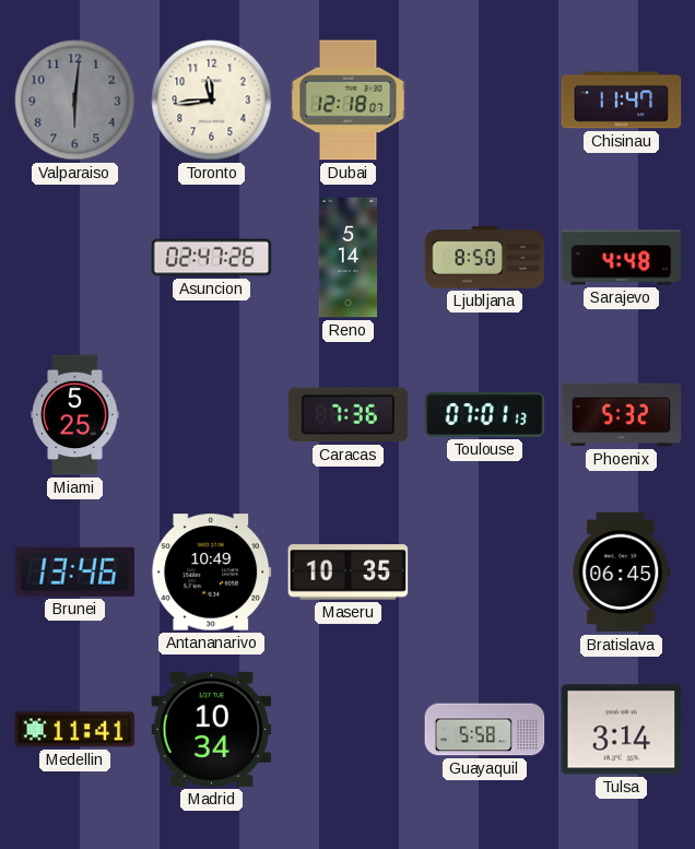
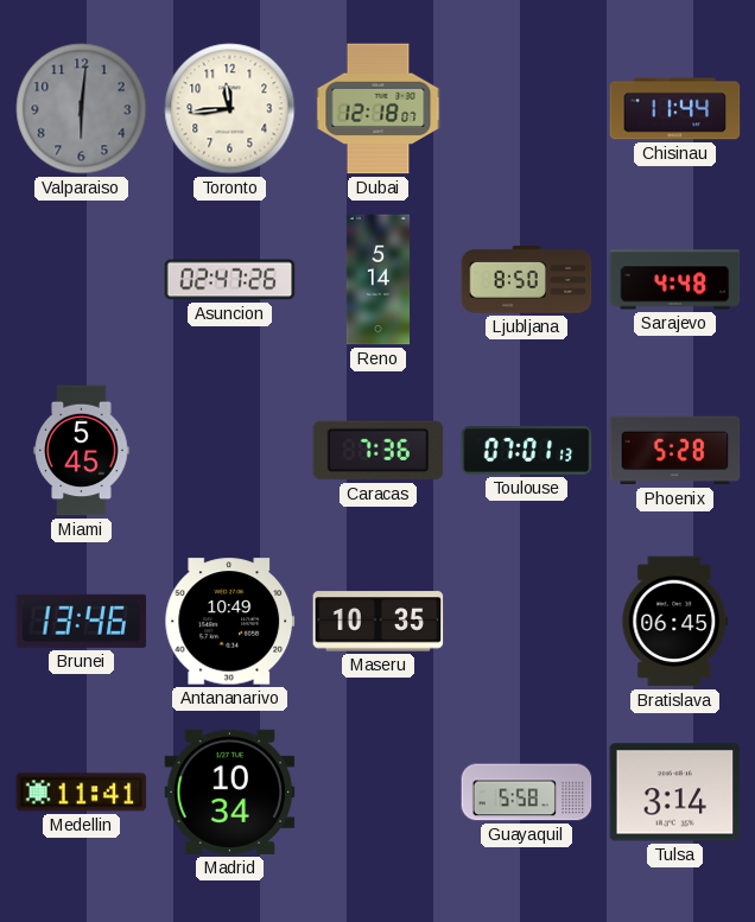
Chisinau: 11:47 -> 11:44
Miami: 5:25 -> 5:45
Phoenix: 5:32 -> 5:28
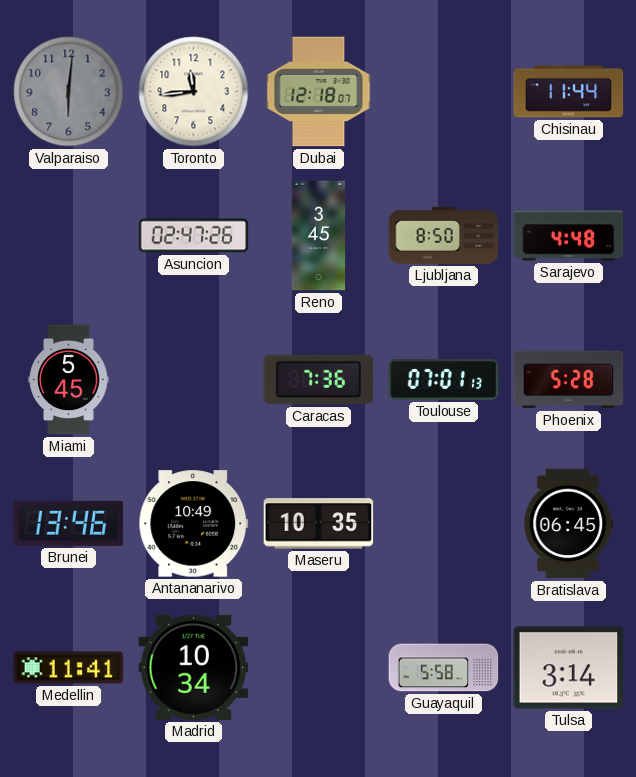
Reno: 5:14 -> 3:45
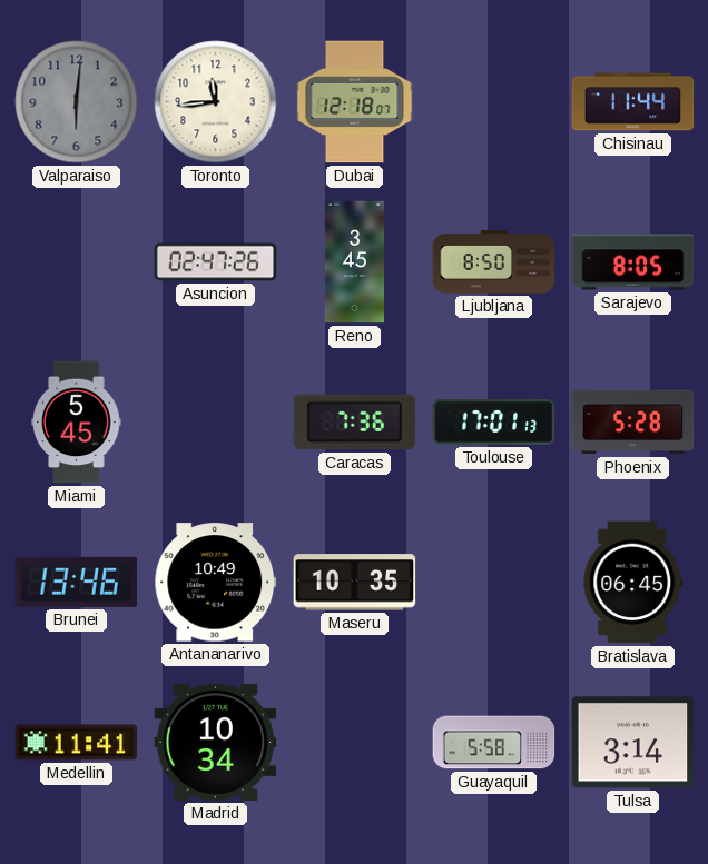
Sarajevo: 4:48 -> 8:05
Toulouse: 07:01 -> 17:01
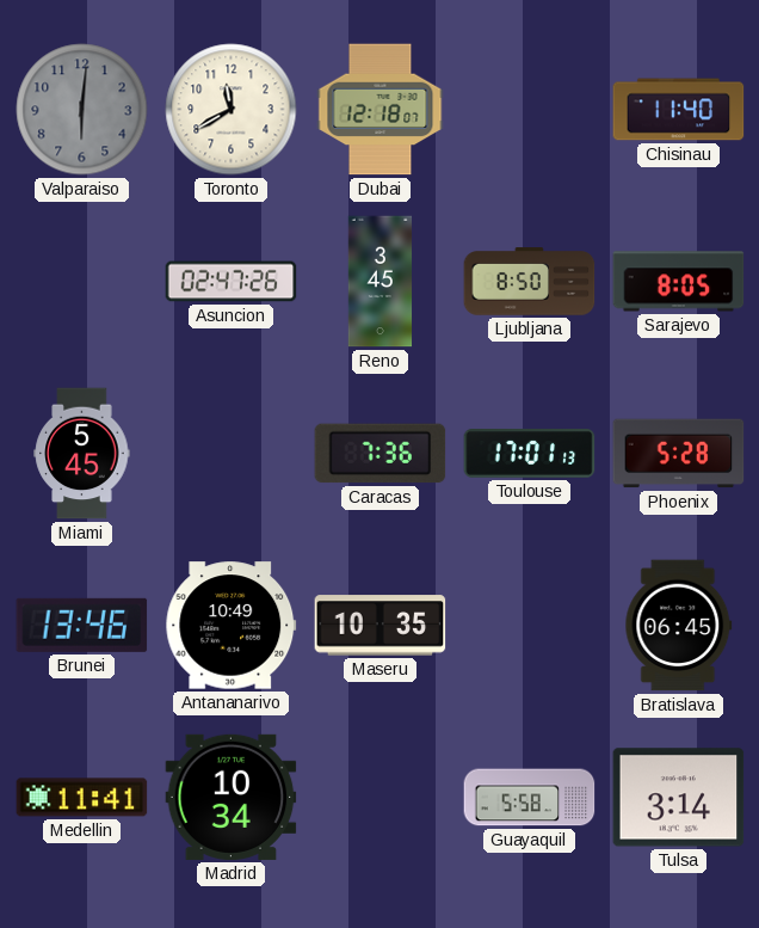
Toronto: 11:44 -> 11:40
Chisinau: 11:44 -> 11:40
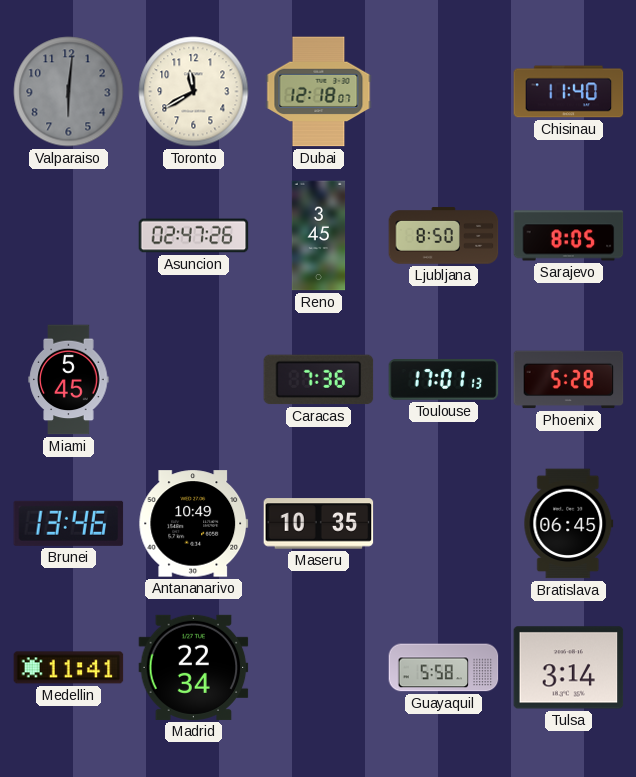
Madrid: 10:34 -> 22:34
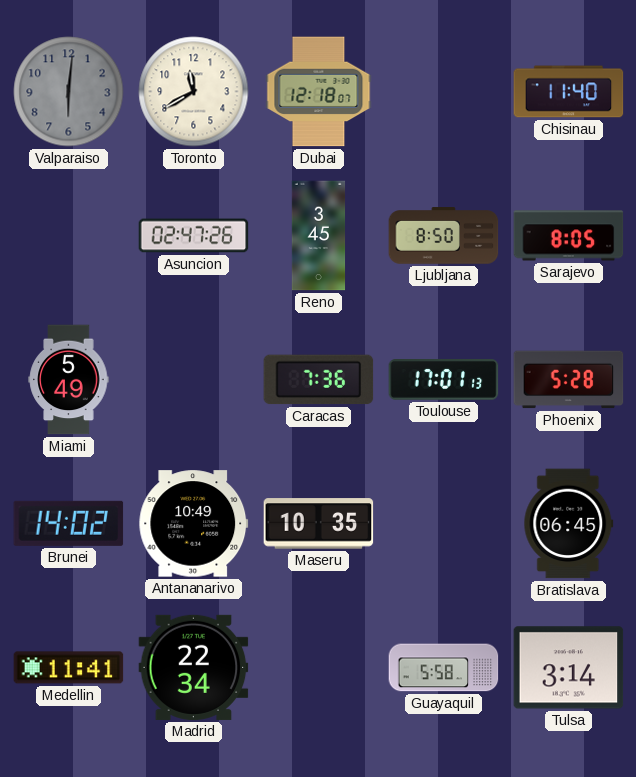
Miami: 5:45 -> 5:49
Brunei: 13:46 -> 14:02
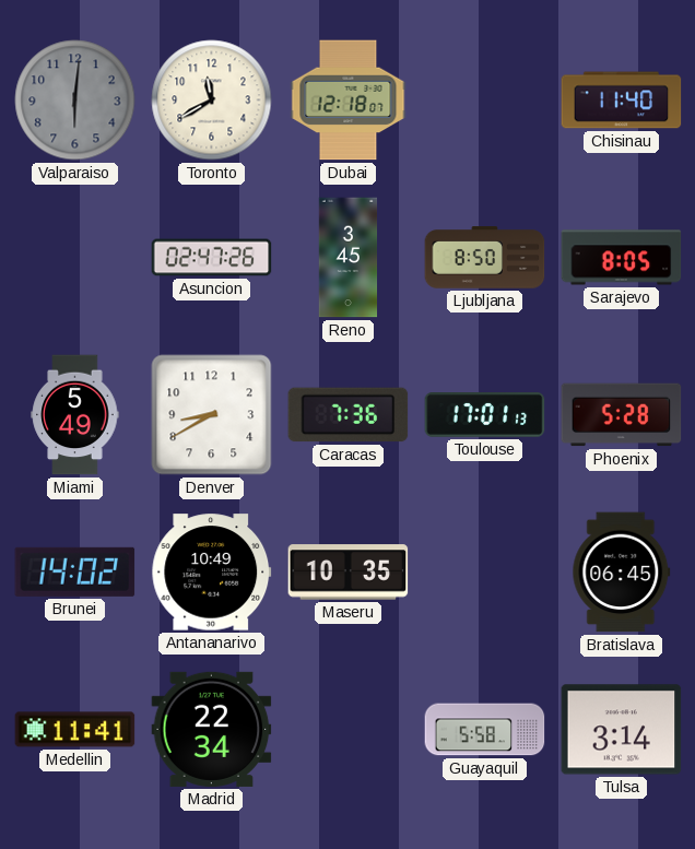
Denver: none -> 8:40
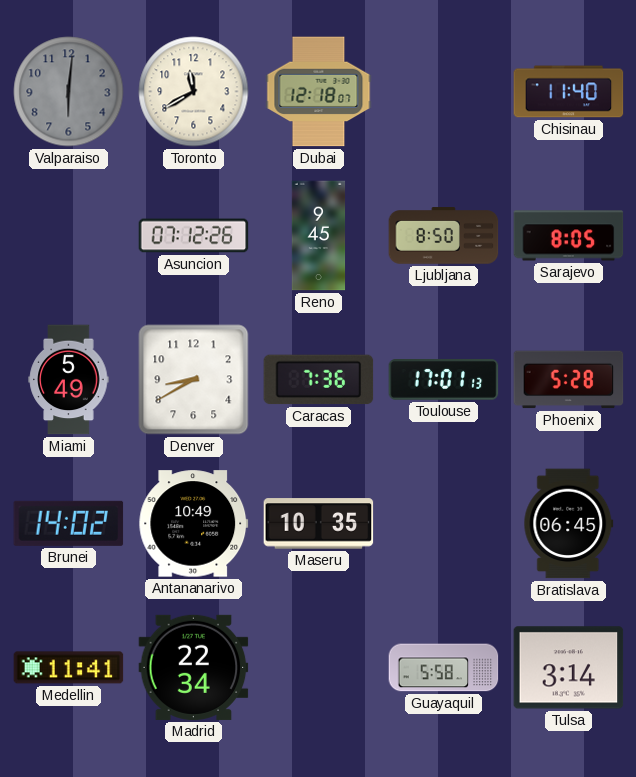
Asuncion: 02:47 -> 07:12
Reno: 3:45 -> 9:45
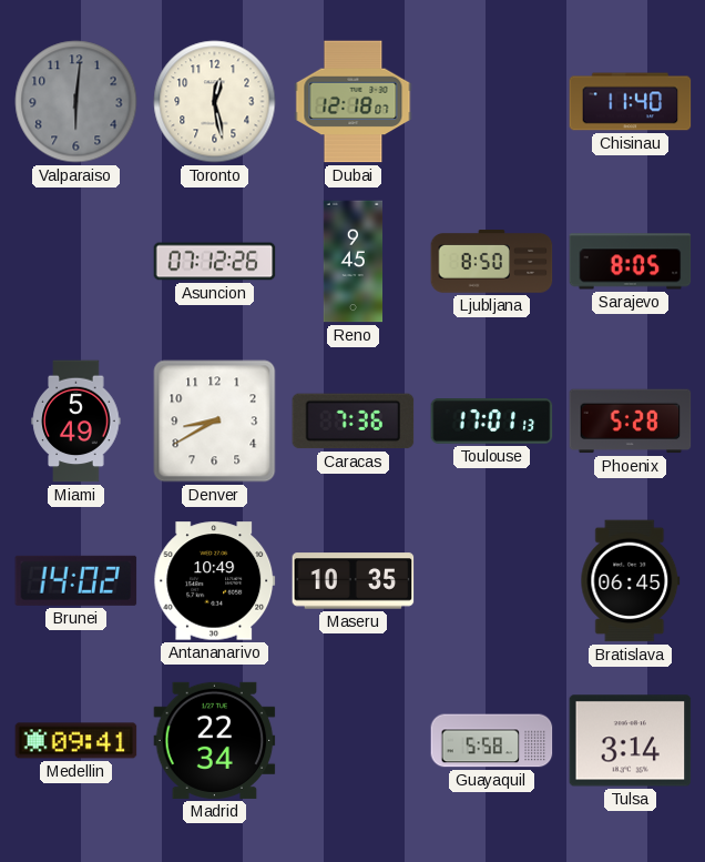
Toronto: 11:40 -> 12:28
Medellin: 11:41 -> 09:41
